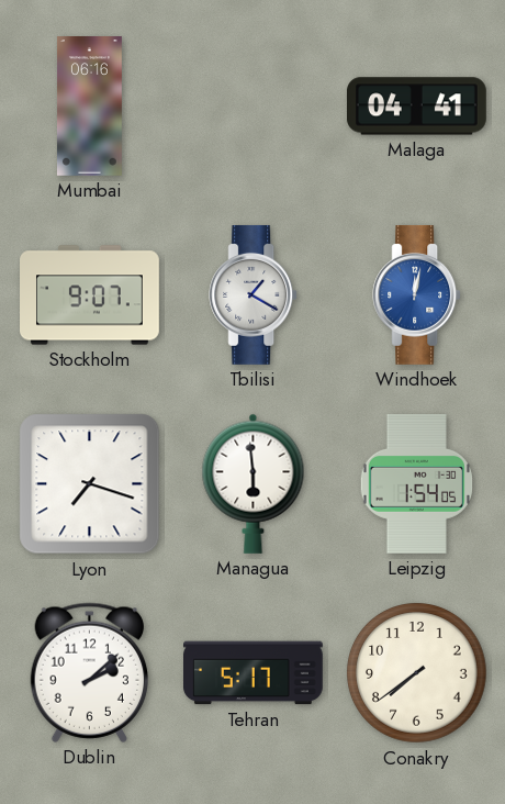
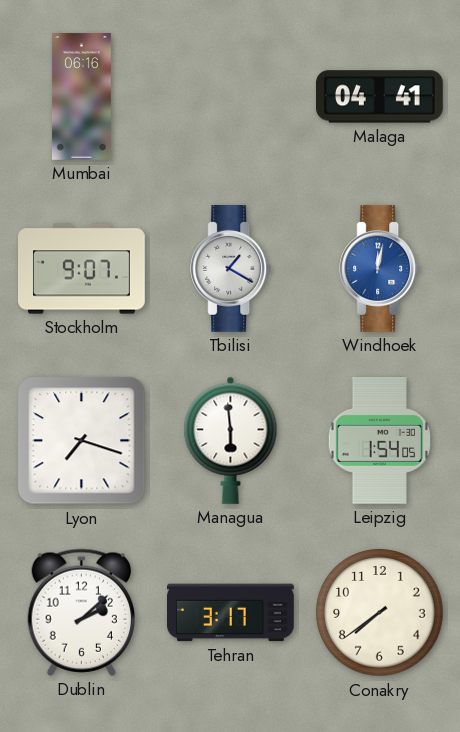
Tehran: 5:17 -> 3:17
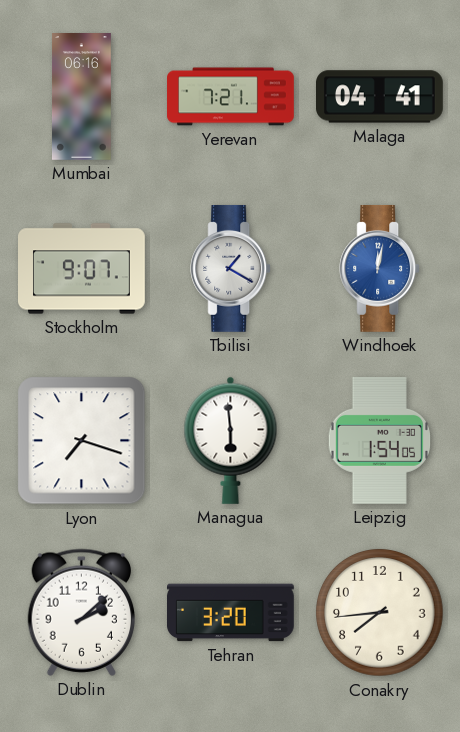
Yerevan: none -> 7:21
Tehran: 3:17 -> 3:20
Conakry: 7:39 -> 7:44
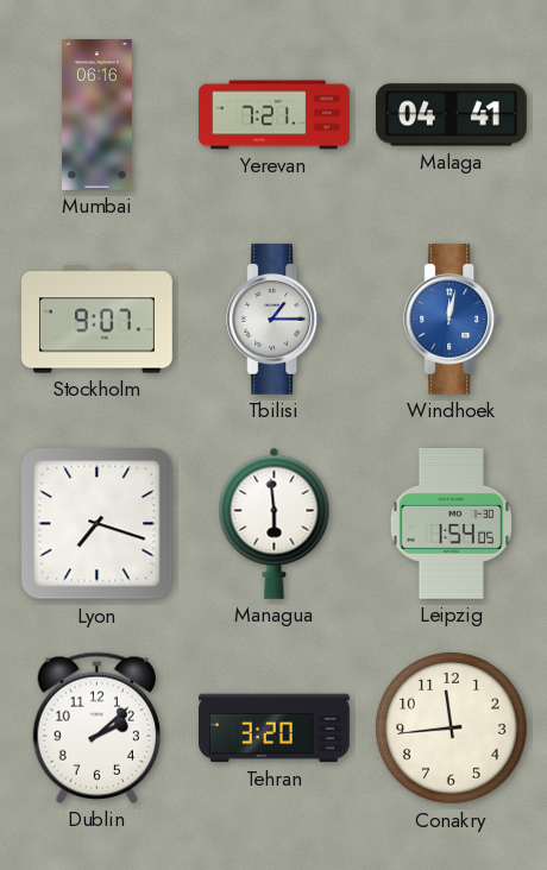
Tbilisi: 1:20 -> 1:15
Conakry: 7:44 -> 11:44
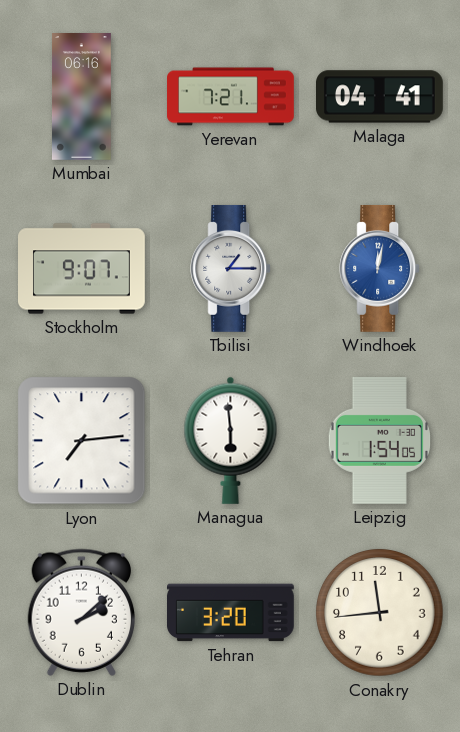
Lyon: 7:18 -> 7:14
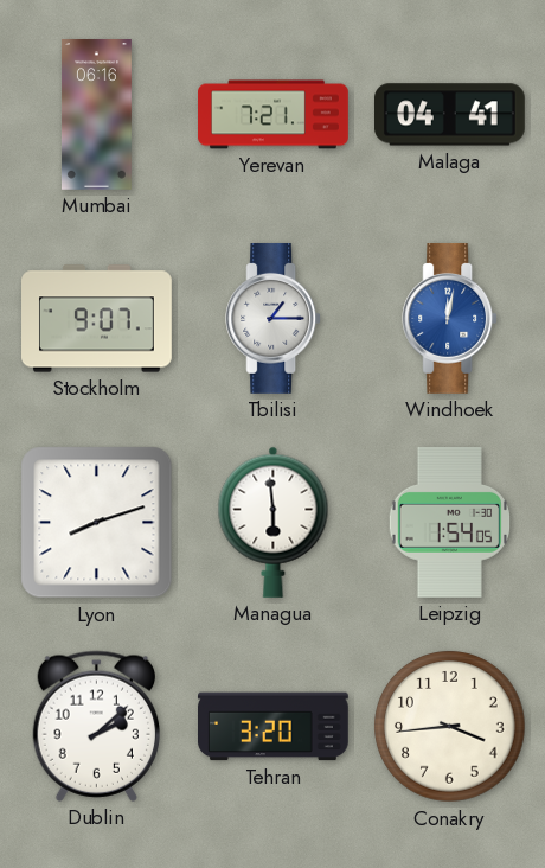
Lyon: 7:14 -> 8:12
Conakry: 11:44 -> 3:44
